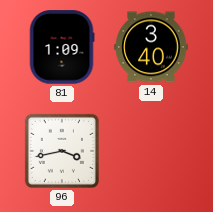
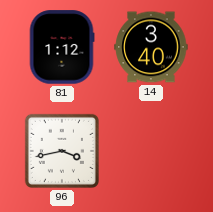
81: 1:09 -> 1:12
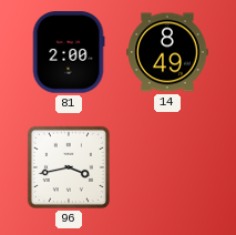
81: 1:12 -> 2:00
14: 3:40 -> 8:49
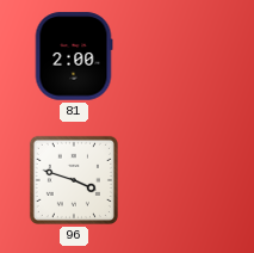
14: 8:49 -> none
96: 3:43 -> 3:48
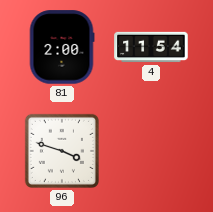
4: none -> 11:54
